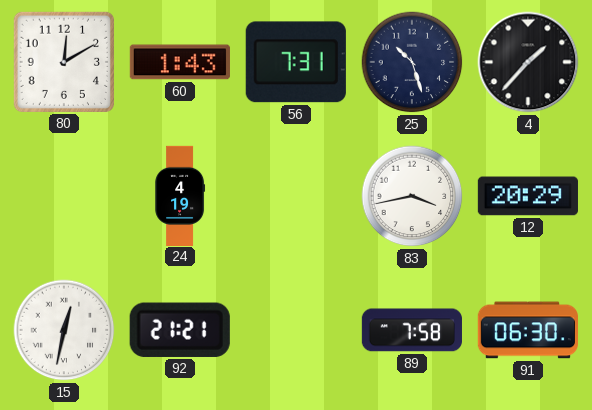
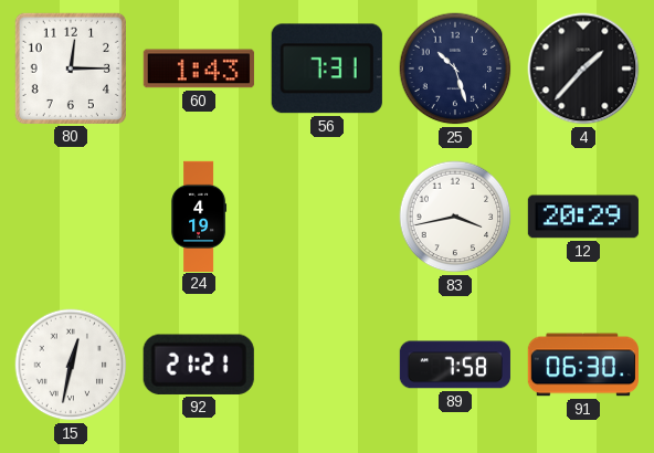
80: 12:10 -> 12:15
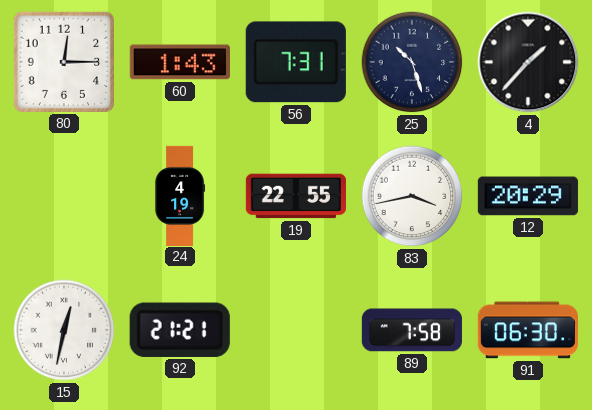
19: none -> 22:55
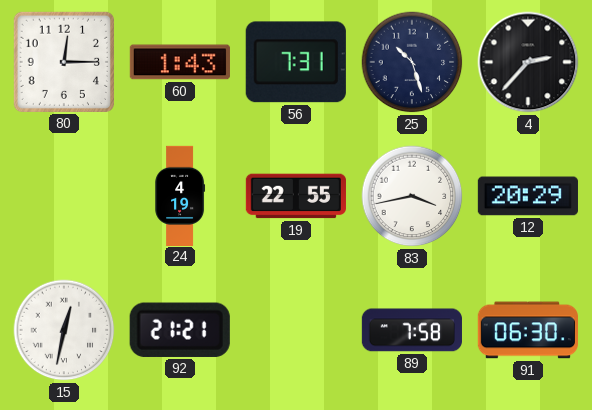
4: 1:37 -> 2:37
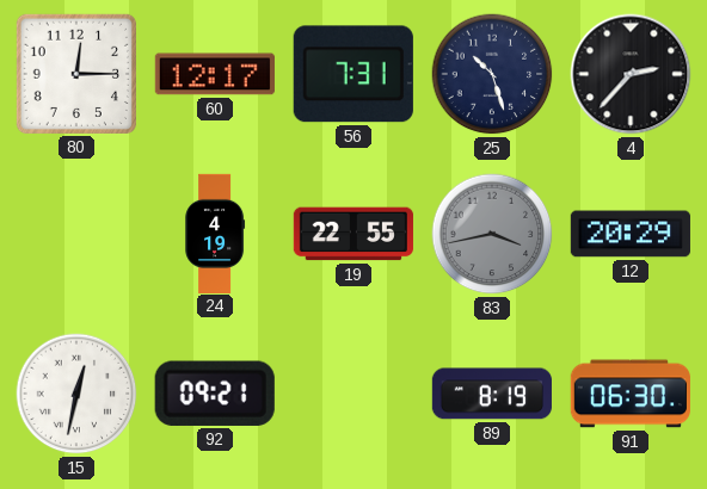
60: 1:43 -> 12:17
83 dial: white -> grey
92: 21:21 -> 09:21
89: 7:58 -> 8:19
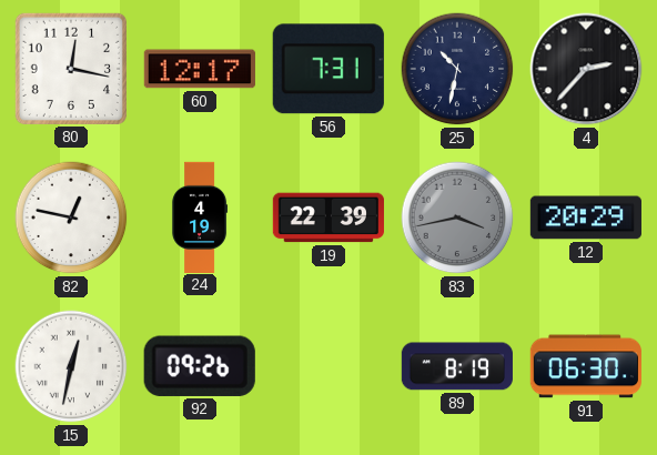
80: 12:15 -> 12:17
25: 10:27 -> 10:32
82: none -> 12:47
19: 22:55 -> 22:39
92: 09:21 -> 09:26
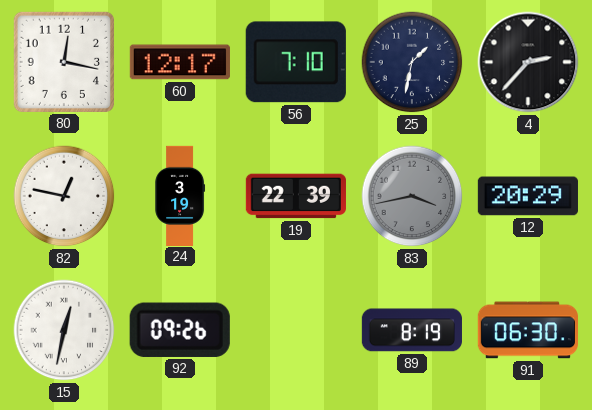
56: 7:31 -> 7:10
25: 10:32 -> 1:32
24: 4:19 -> 3:19
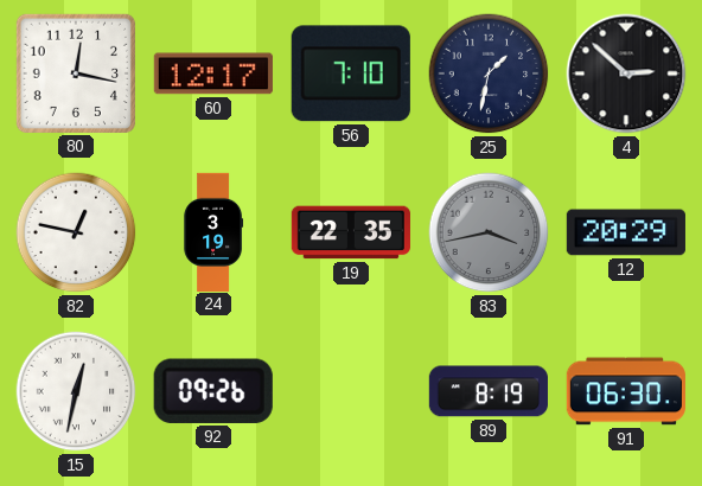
4: 2:37 -> 2:52
19: 22:39 -> 22:35
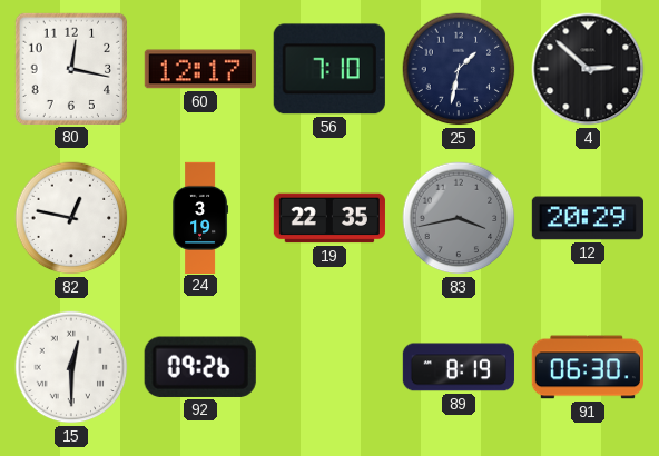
15: 12:32 -> 12:30
